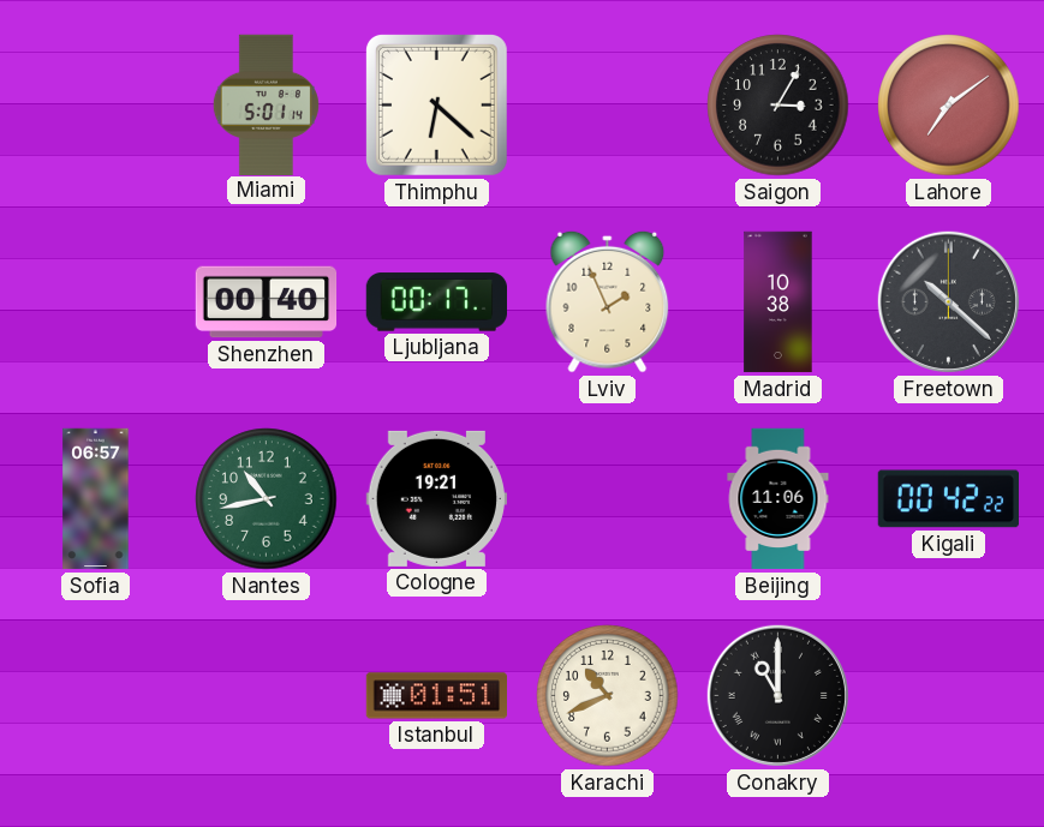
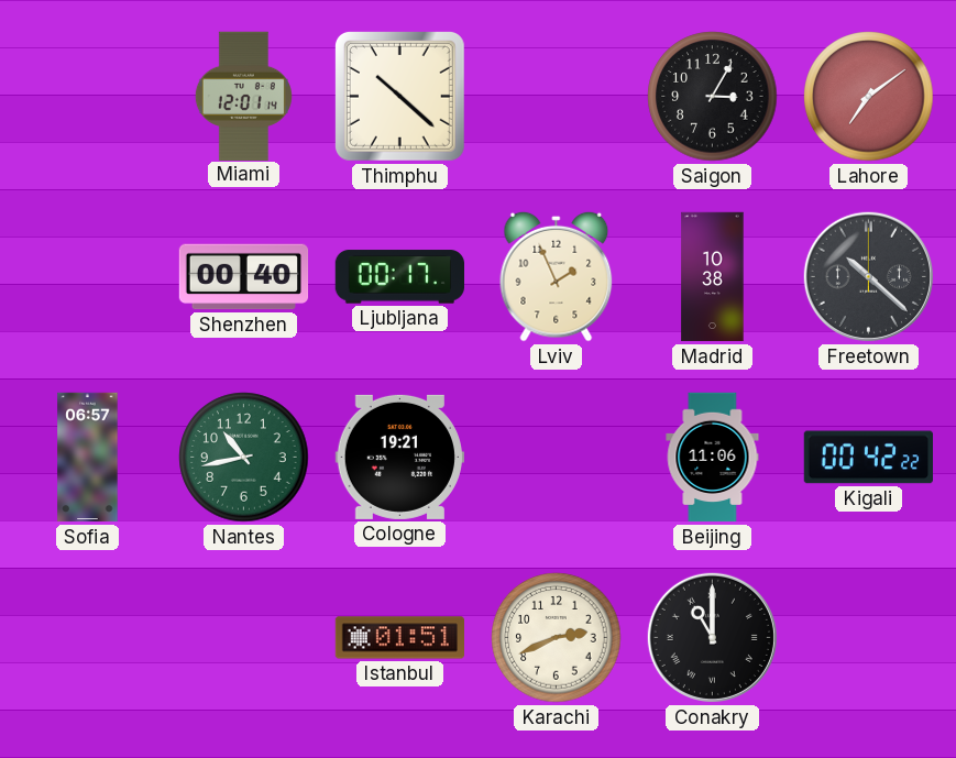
Miami: 5:01 -> 12:01
Thimphu: 6:22 -> 10:22
Karachi: 10:41 -> 2:41
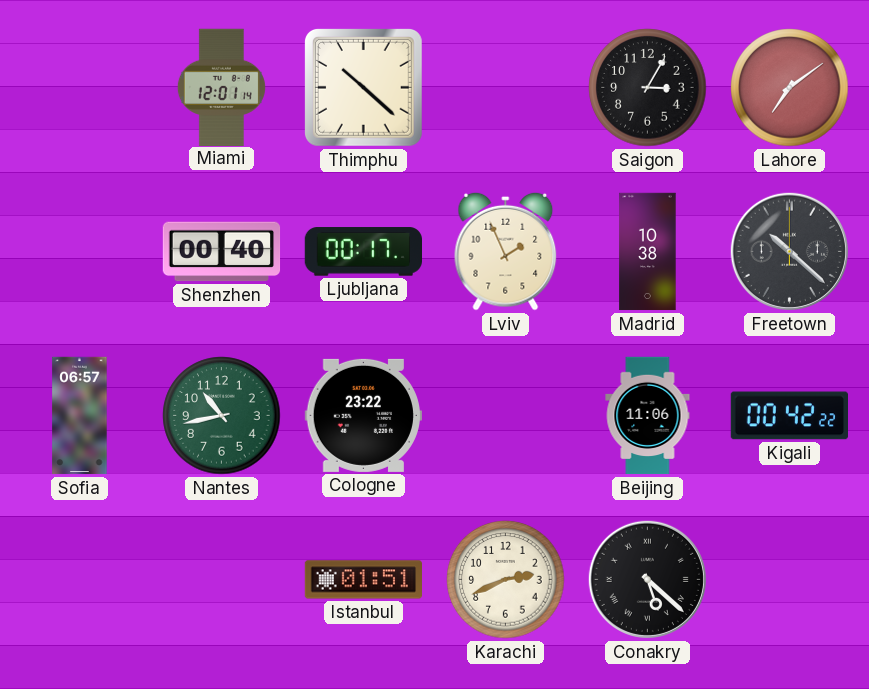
Cologne: 19:21 -> 23:22
Conakry: 11:00 -> 5:22
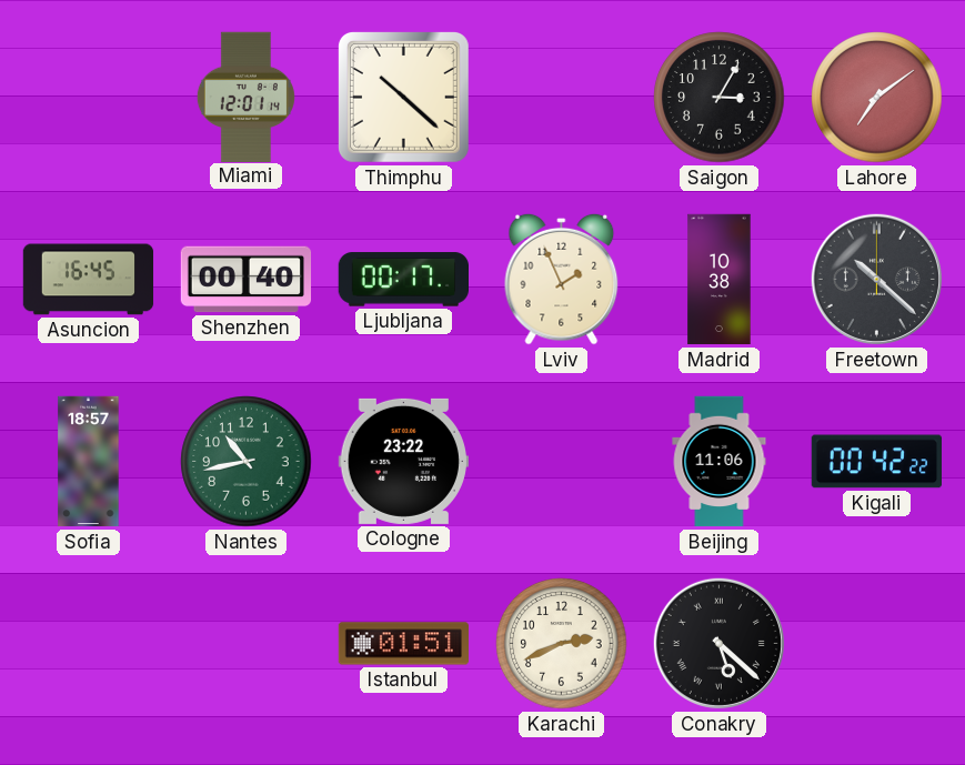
Asuncion: none -> 16:45
Sofia: 06:57 -> 18:57
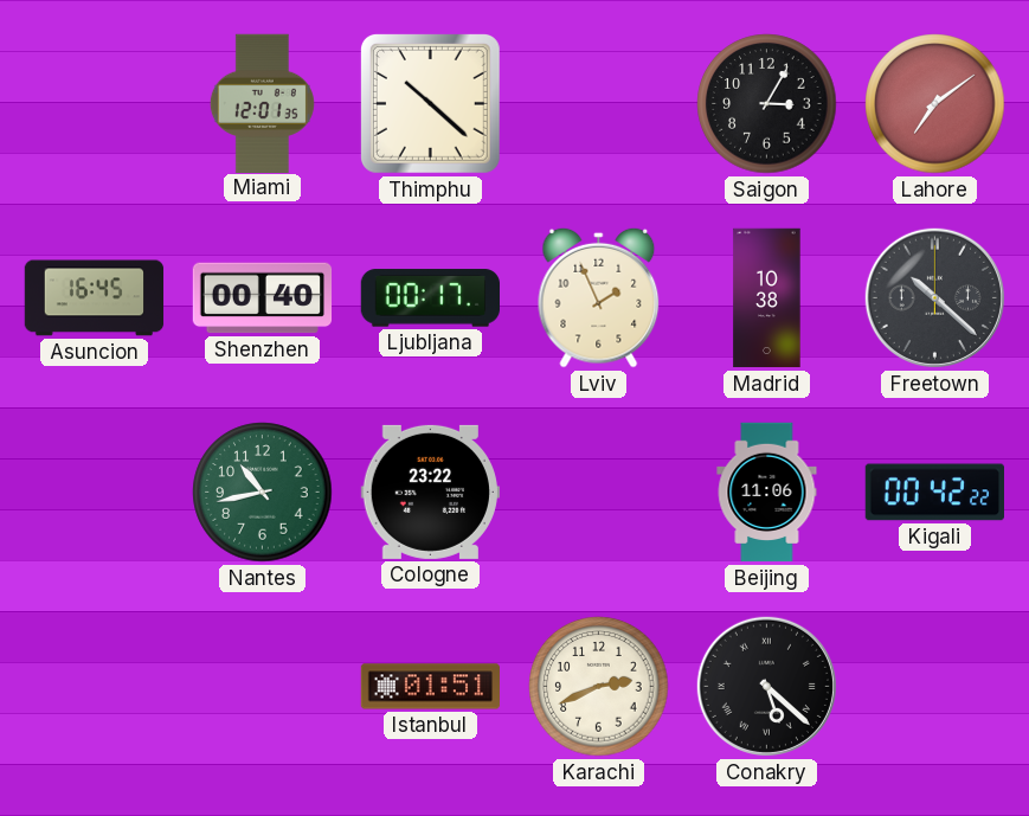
Miami: 12:01:14 -> 12:01:35
Sofia: 18:57 -> none
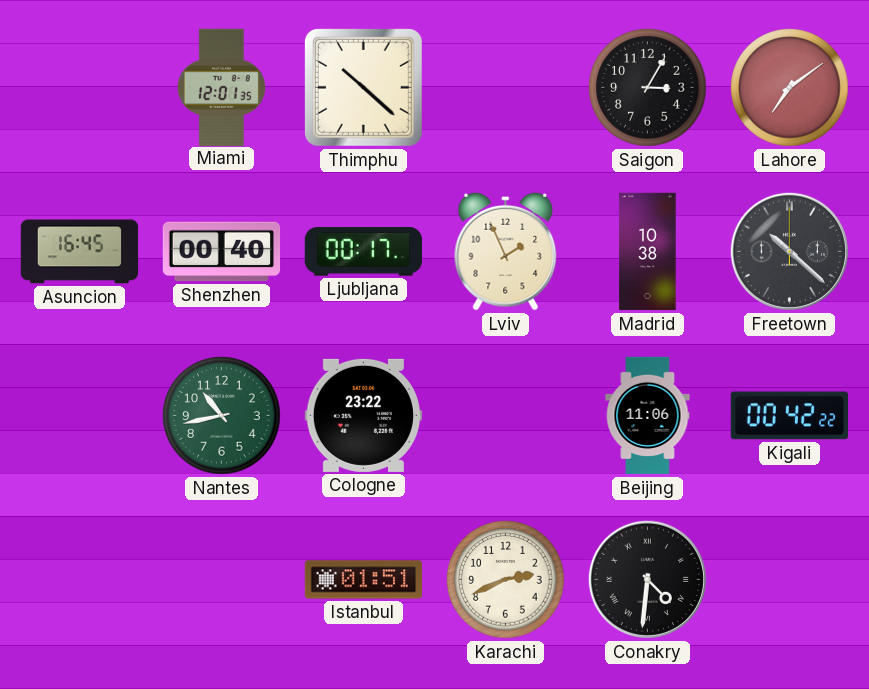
Conakry: 5:22 -> 4:31
